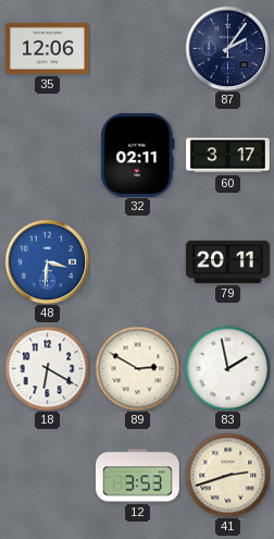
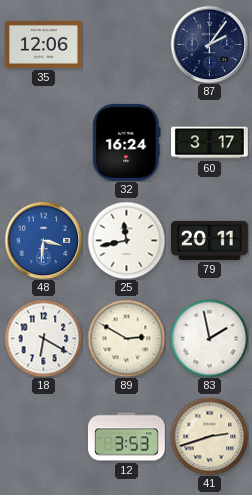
32: 02:11 -> 16:24
25: none -> 11:43
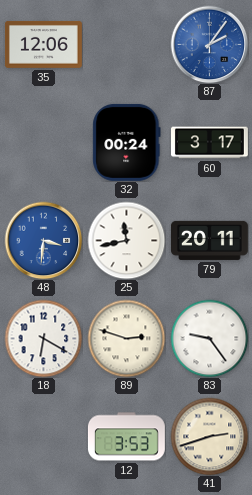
87 dial: navy -> blue
32: 16:24 -> 00:24
89: 2:50 -> 2:48
83: 1:58 -> 9:24
